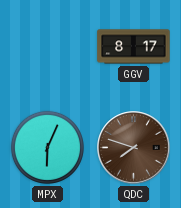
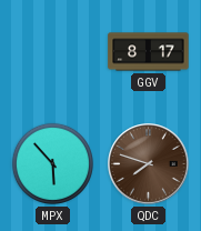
MPX: 6:04 -> 5:53
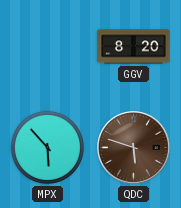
GGV: 8:17 -> 8:20
QDC: 7:48 -> 5:48
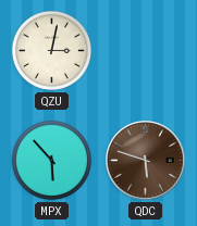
QZU: none -> 3:02
GGV: 8:20 -> none
